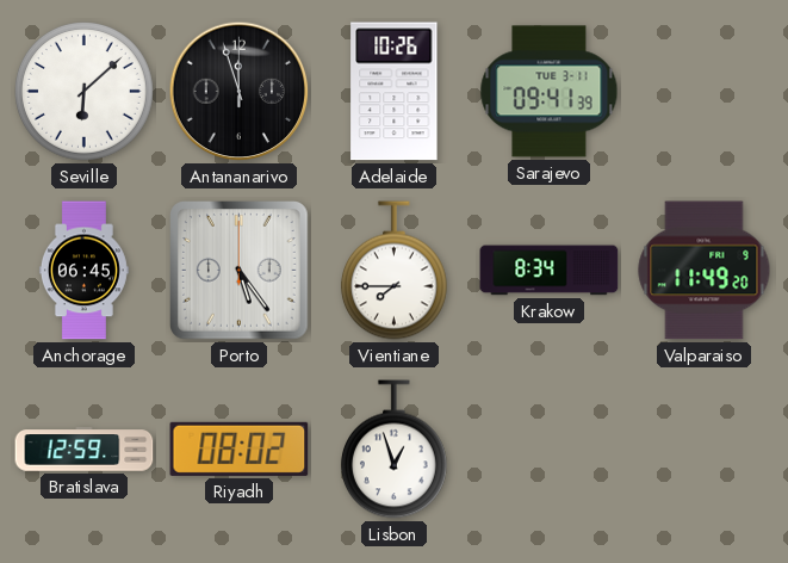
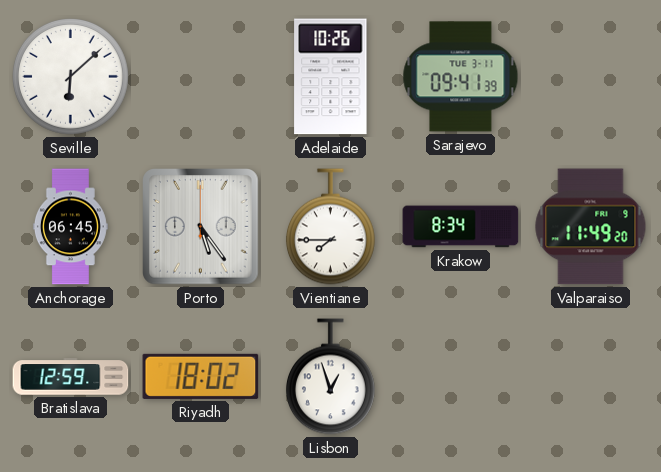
Antananarivo: 11:57 -> none
Riyadh: 08:02 -> 18:02
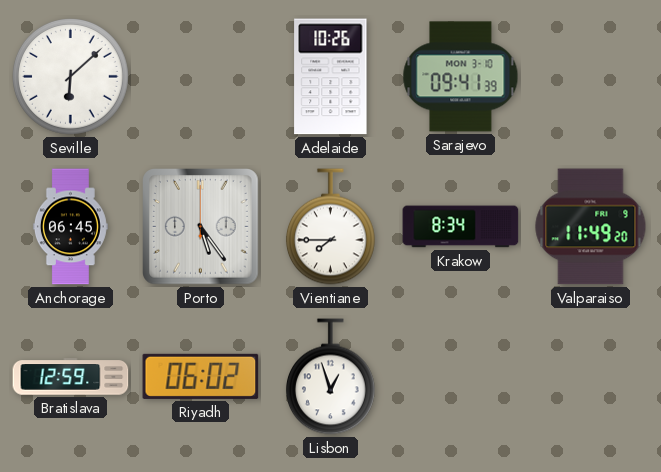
Sarajevo date: TUE 3-11 -> MON 3-10
Riyadh: 18:02 -> 06:02
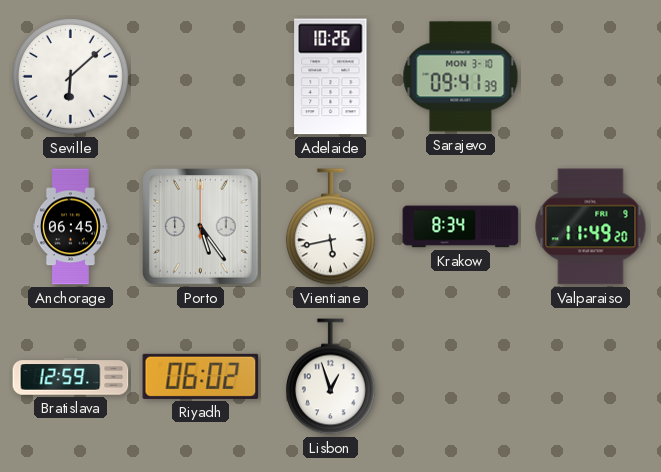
Vientiane: 7:45 -> 5:43
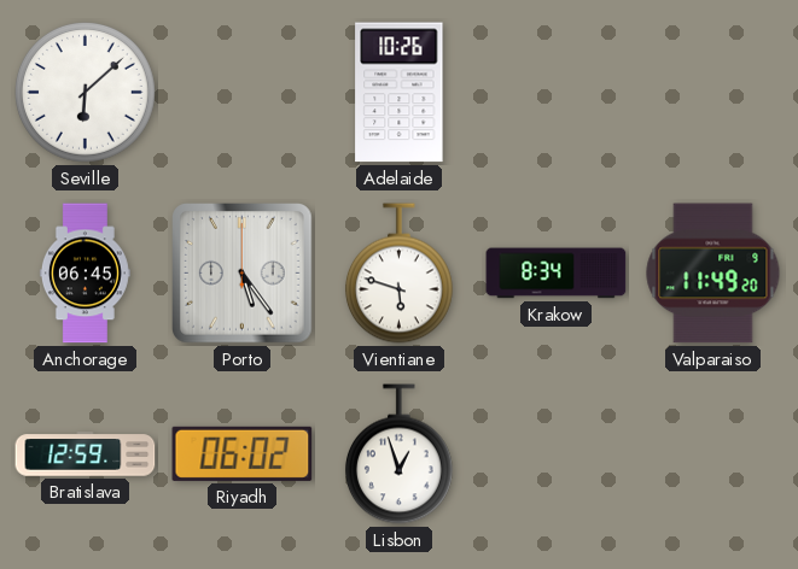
Sarajevo: 09:41 -> none
Vientiane: 5:43 -> 5:48
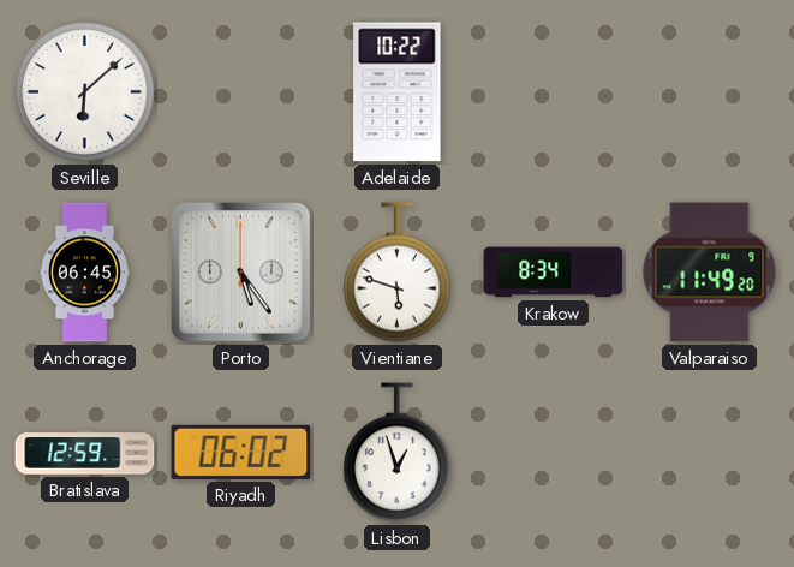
Adelaide: 10:26 -> 10:22
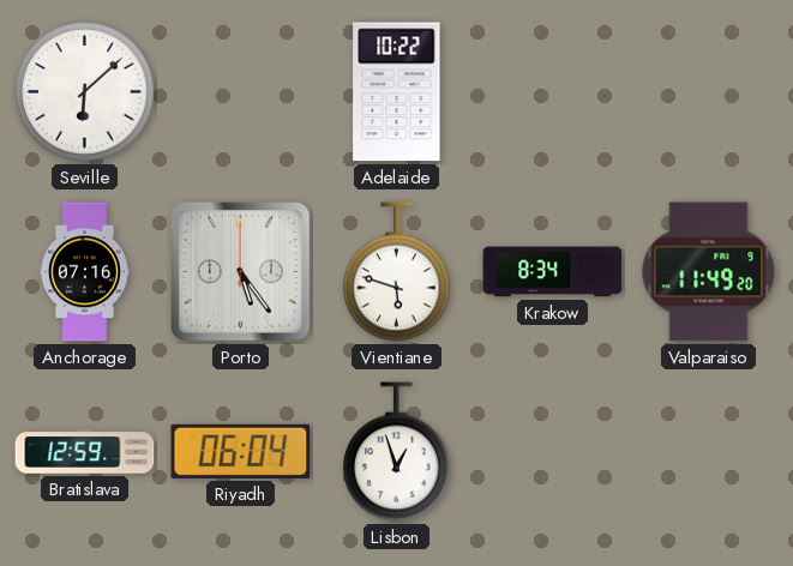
Anchorage: 06:45 -> 07:16
Riyadh: 06:02 -> 06:04
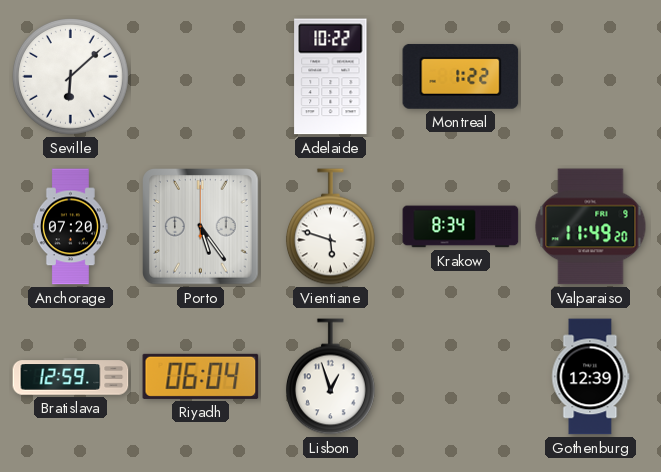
Montreal: none -> 1:22
Anchorage: 07:16 -> 07:20
Gothenburg: none -> 12:39
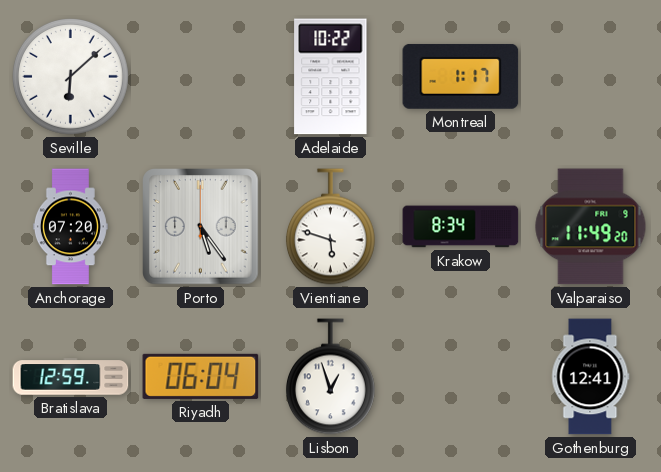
Montreal: 1:22 -> 1:17
Gothenburg: 12:39 -> 12:41
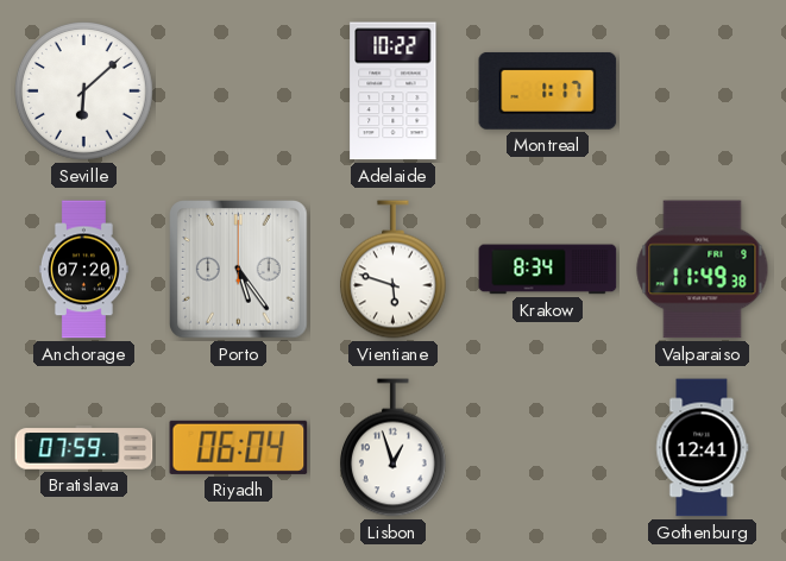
Valparaiso: 11:49:20 -> 11:49:38
Bratislava: 12:59 -> 07:59
